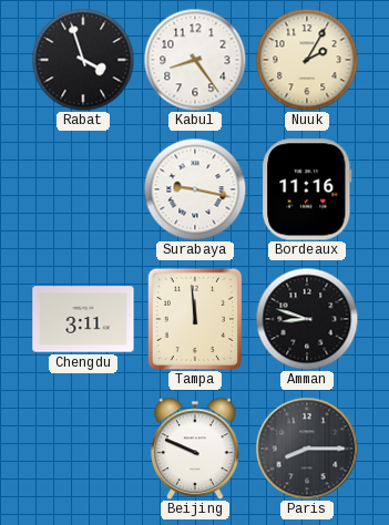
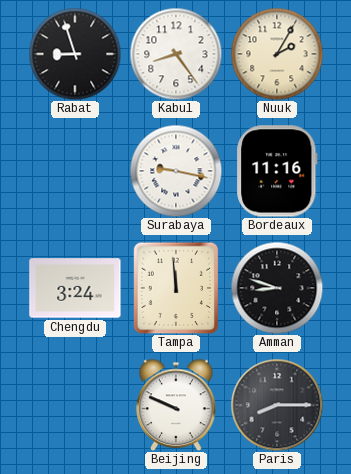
Rabat: 3:57 -> 8:57
Chengdu: 3:11 -> 3:24
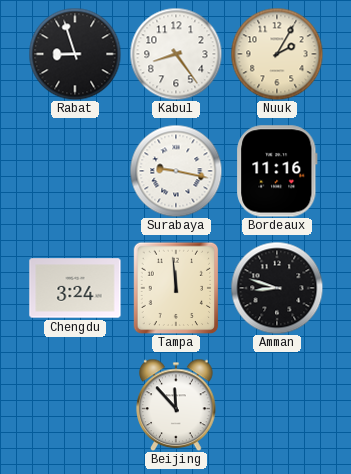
Beijing: 9:49 -> 11:53
Paris: 8:15 -> none
